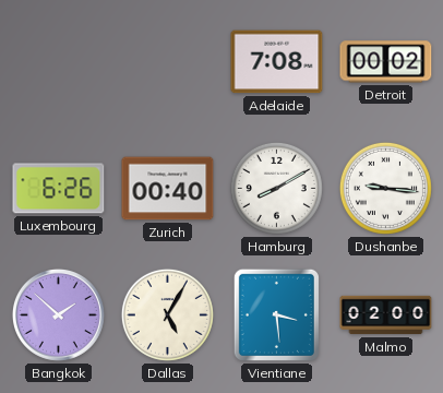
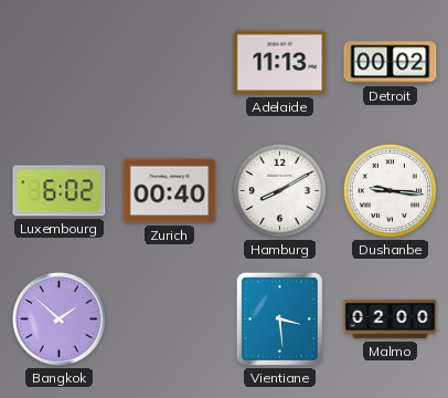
Adelaide: 7:08 -> 11:13
Luxembourg: 6:26 -> 6:02
Dallas: 5:05 -> none
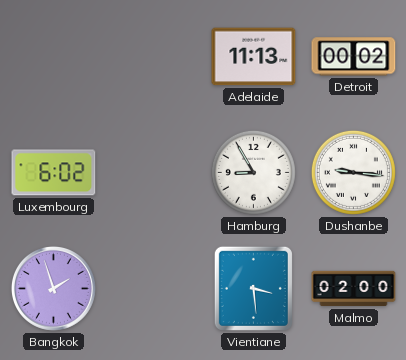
Zurich: 00:40 -> none
Hamburg: 8:10 -> 8:55
Bangkok: 1:52 -> 1:57
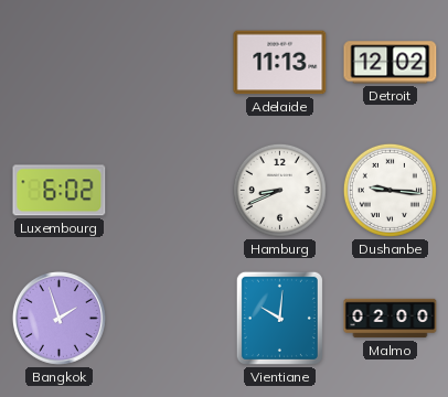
Detroit: 00:02 -> 12:02
Hamburg: 8:55 -> 8:41
Vientiane: 3:29 -> 10:01
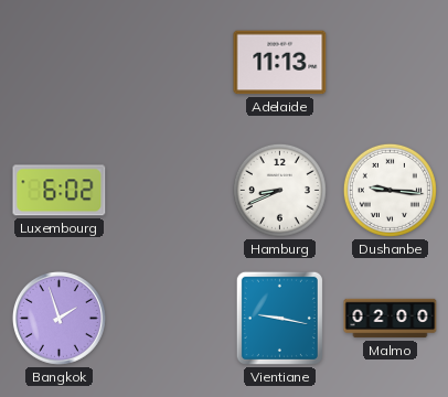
Detroit: 12:02 -> none
Vientiane: 10:01 -> 9:17
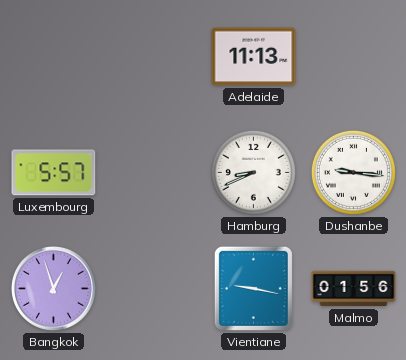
Luxembourg: 6:02 -> 5:57
Bangkok: 1:57 -> 12:57
Malmo: 02:00 -> 01:56
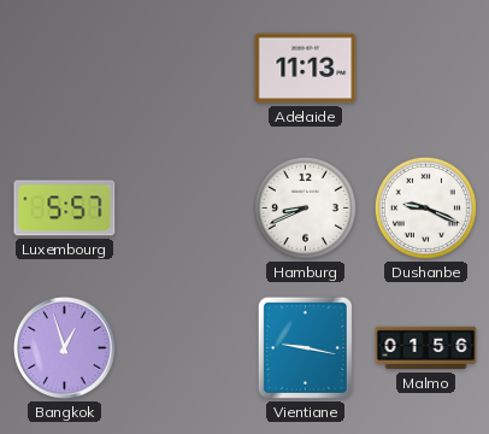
Dushanbe: 9:16 -> 9:19
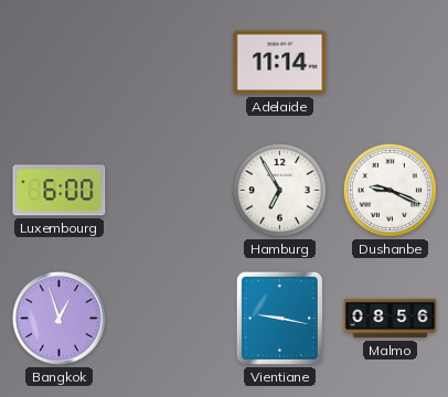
Adelaide: 11:13 -> 11:14
Luxembourg: 5:57 -> 6:00
Hamburg: 8:41 -> 6:55
Malmo: 01:56 -> 08:56
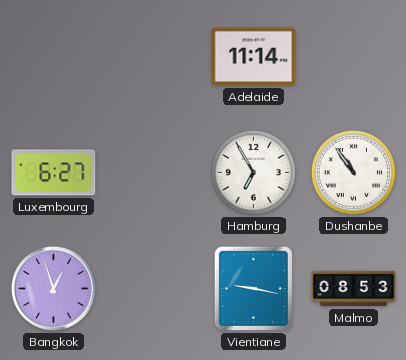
Luxembourg: 6:00 -> 6:27
Dushanbe: 9:19 -> 10:54
Malmo: 08:56 -> 08:53
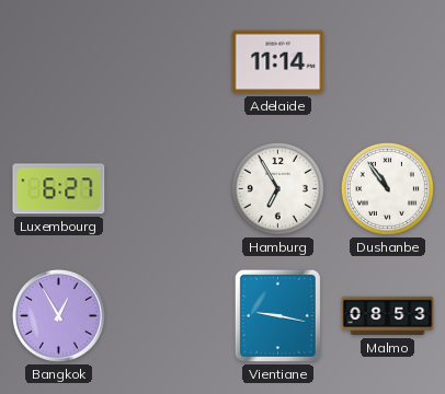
Bangkok: 12:57 -> 12:55
